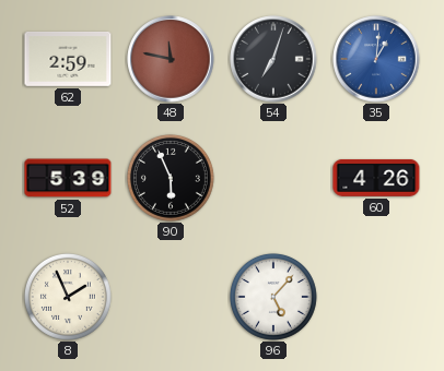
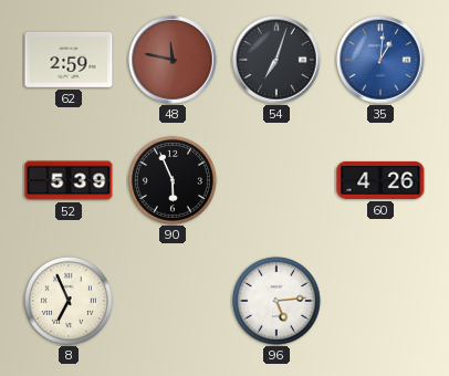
8: 1:56 -> 6:56
96: 5:07 -> 5:14
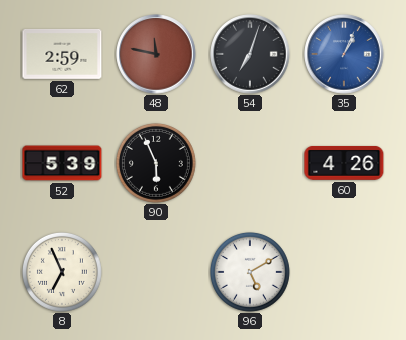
35: 1:01 -> 1:04
96: 5:14 -> 5:10
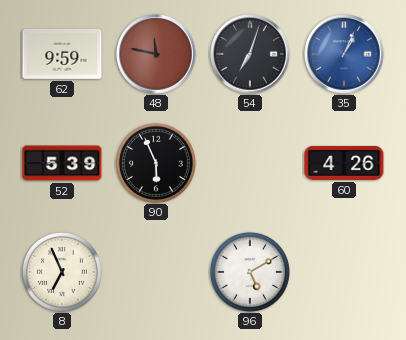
62: 2:59 -> 9:59
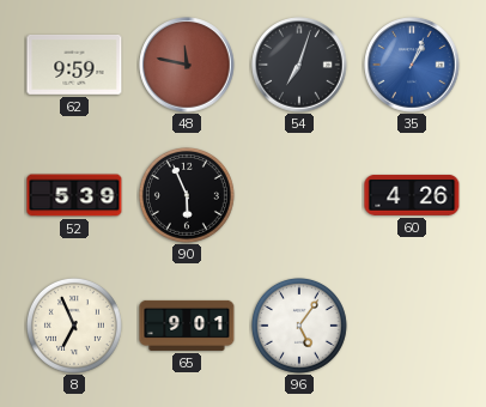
65: none -> 9:01
96: 5:10 -> 5:06
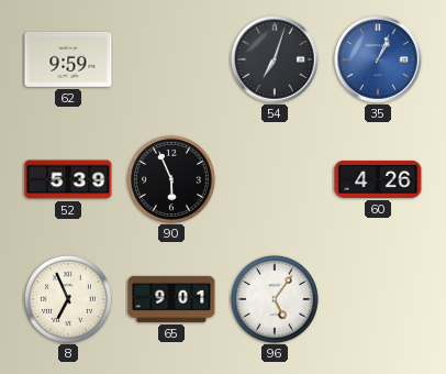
48: 11:47 -> none
